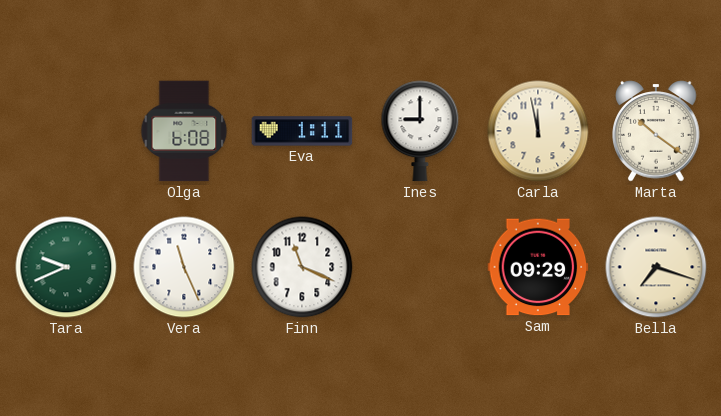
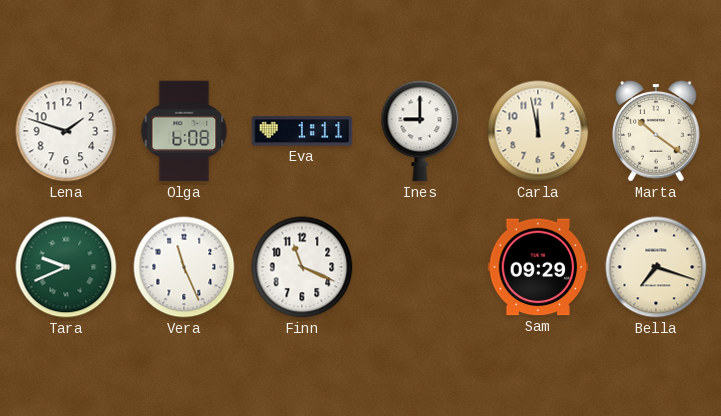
Lena: none -> 1:48
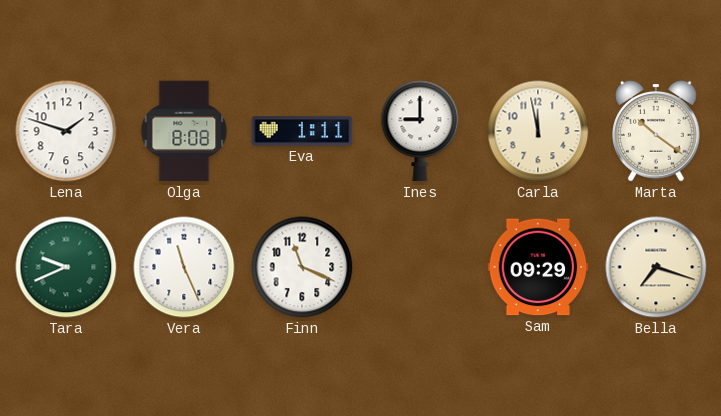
Olga: 6:08 -> 8:08
